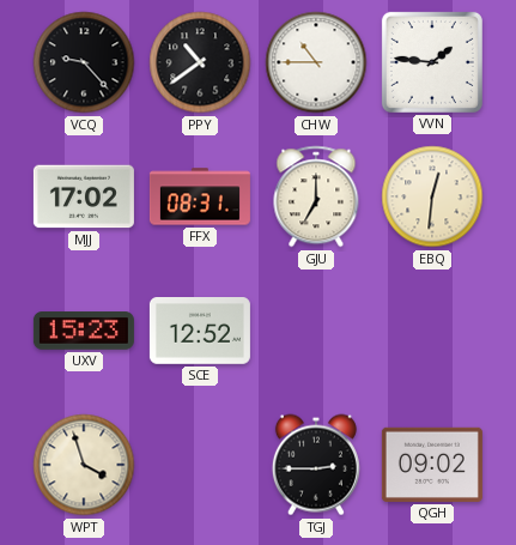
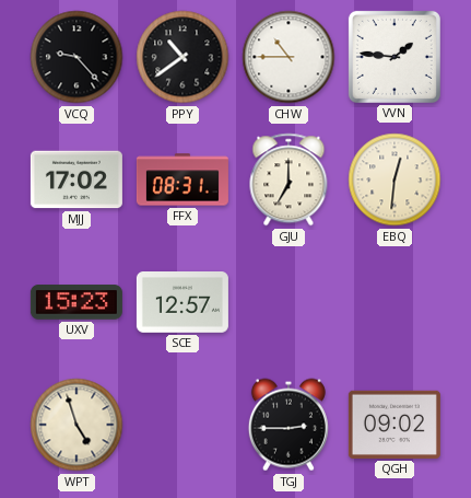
SCE: 12:52 -> 12:57
WPT: 3:57 -> 4:57
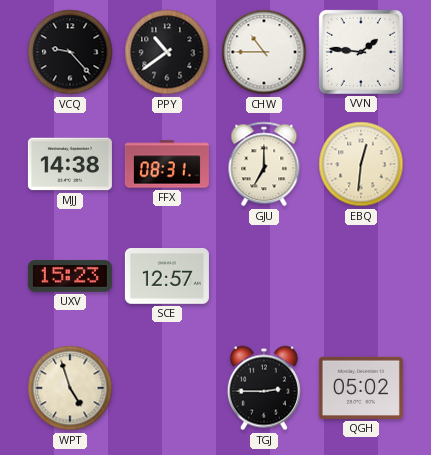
MJJ: 17:02 -> 14:38
QGH: 09:02 -> 05:02
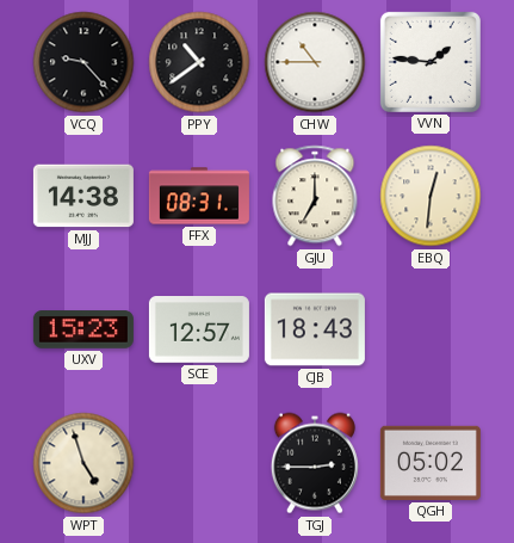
CJB: none -> 18:43
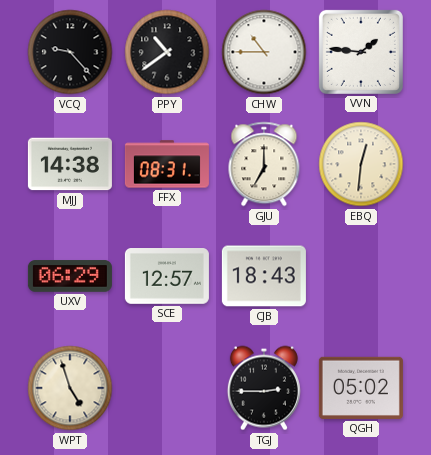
UXV: 15:23 -> 06:29
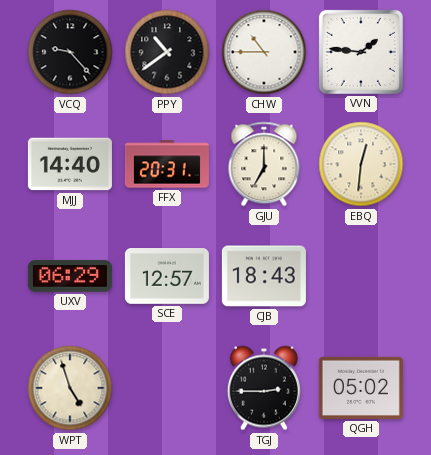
MJJ: 14:38 -> 14:40
FFX: 08:31 -> 20:31
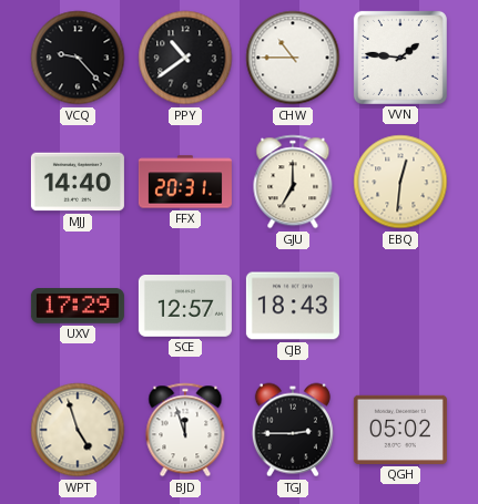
UXV: 06:29 -> 17:29
BJD: none -> 11:57
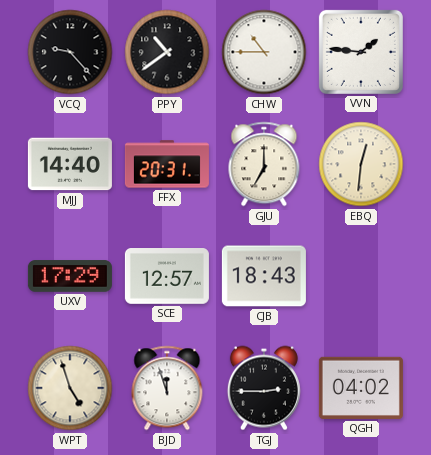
QGH: 05:02 -> 04:02
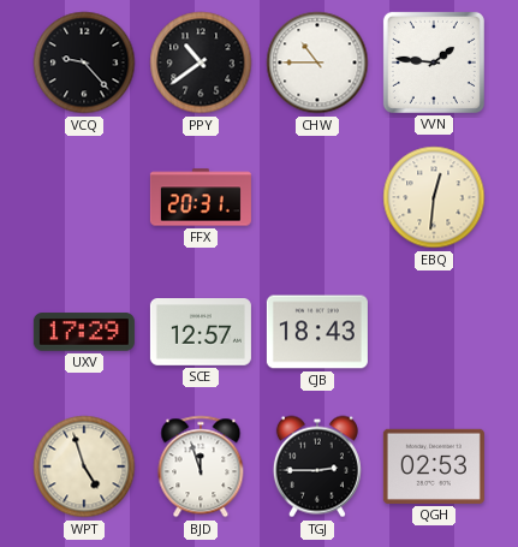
MJJ: 14:40 -> none
GJU: 7:00 -> none
QGH: 04:02 -> 02:53
